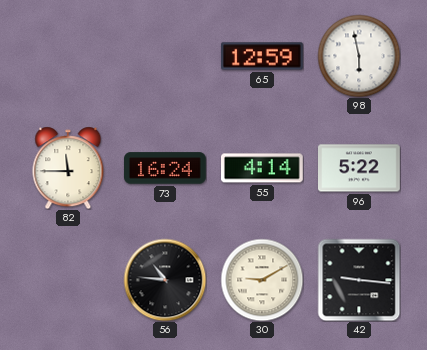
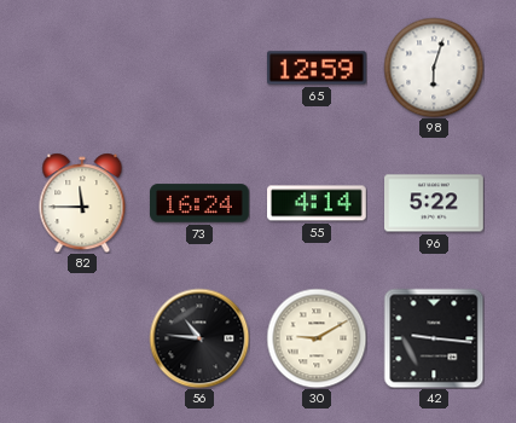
98: 5:58 -> 6:03
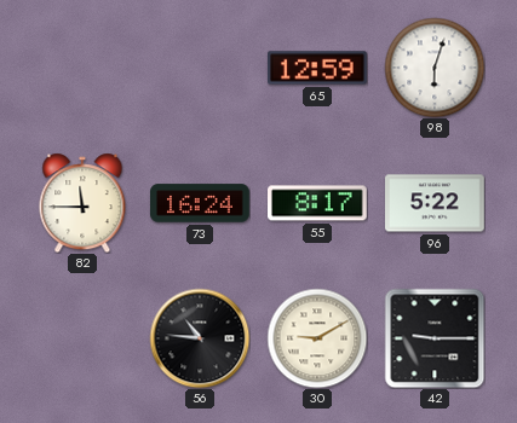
55: 4:14 -> 8:17
42: 9:16 -> 9:15
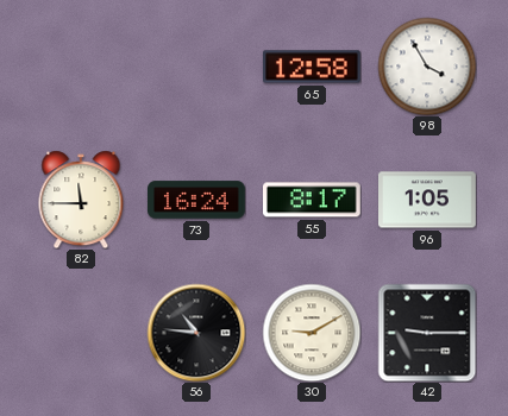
65: 12:59 -> 12:58
98: 6:03 -> 3:55
96: 5:22 -> 1:05
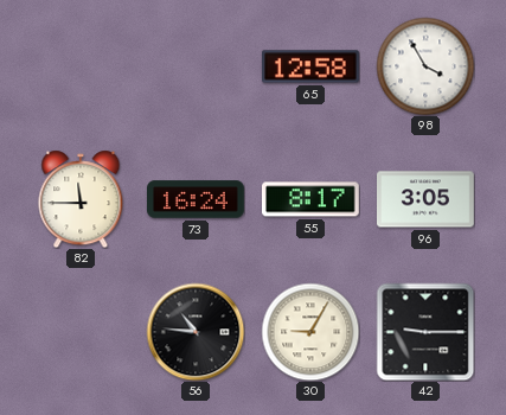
96: 1:05 -> 3:05
30: 9:10 -> 9:05
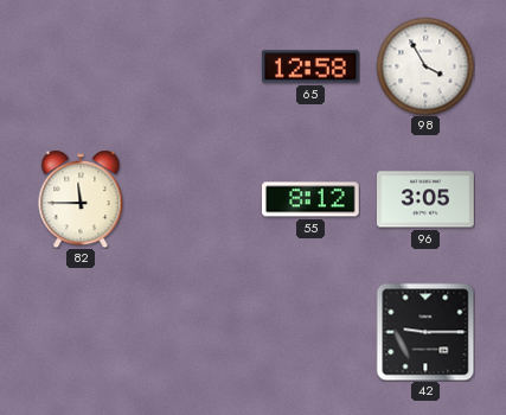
73: 16:24 -> none
55: 8:17 -> 8:12
56: 10:46 -> none
30: 9:05 -> none
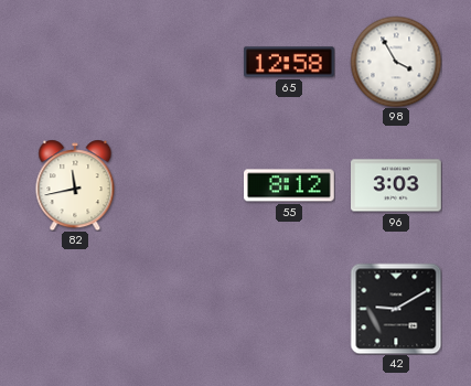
82: 11:45 -> 11:43
96: 3:05 -> 3:03
42: 9:15 -> 9:10
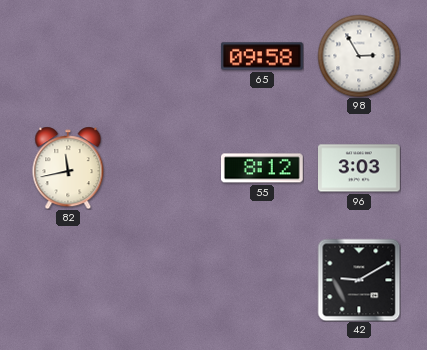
65: 12:58 -> 09:58
98: 3:55 -> 2:55
